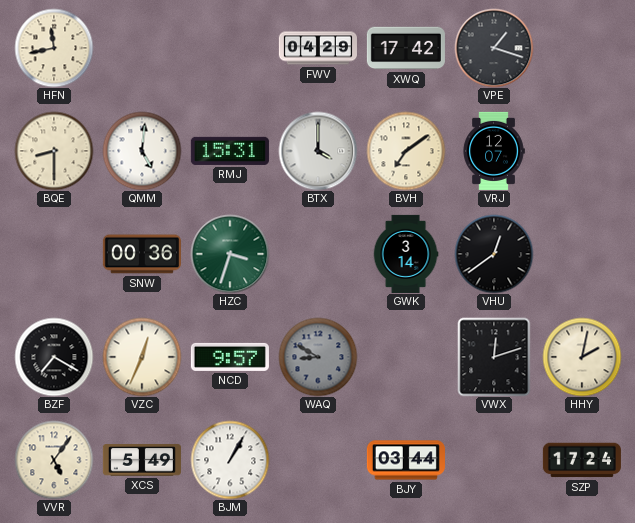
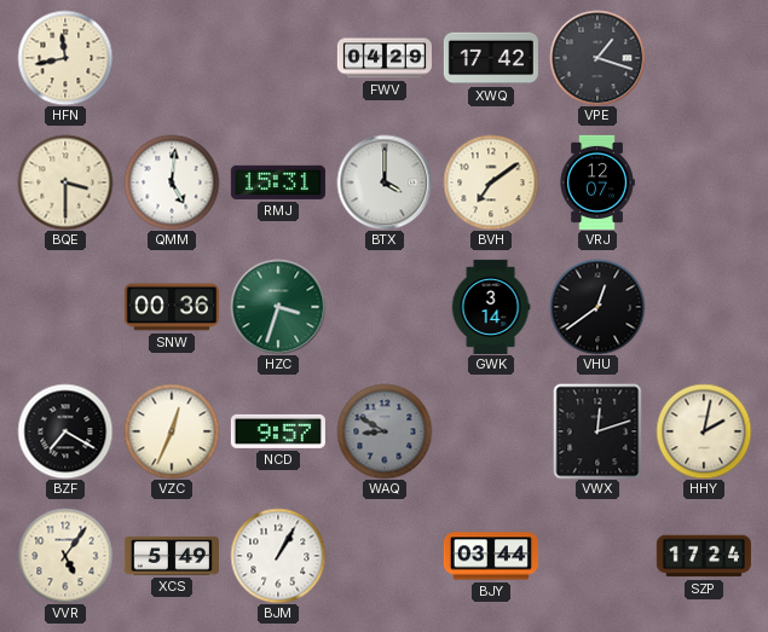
BQE: 8:30 -> 3:30
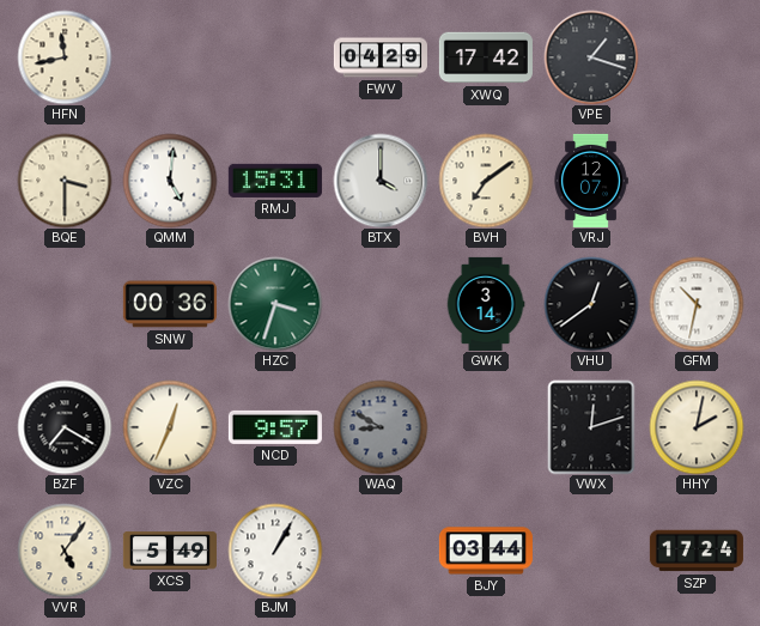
GFM: none -> 10:32
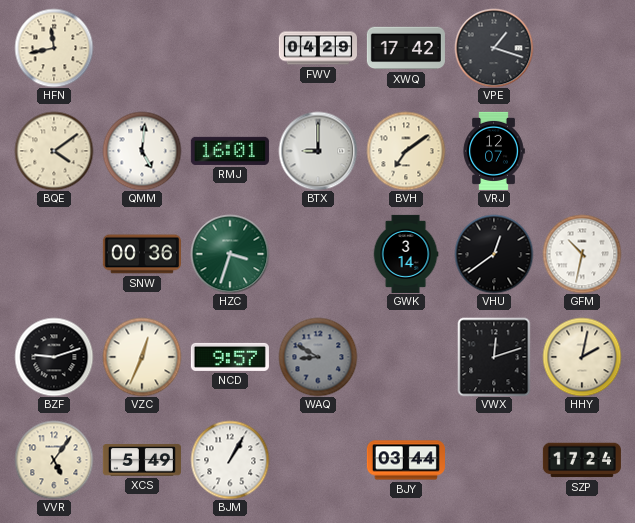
BQE: 3:30 -> 4:09
RMJ: 15:31 -> 16:01
BTX: 4:00 -> 9:00
BZF: 7:20 -> 9:12
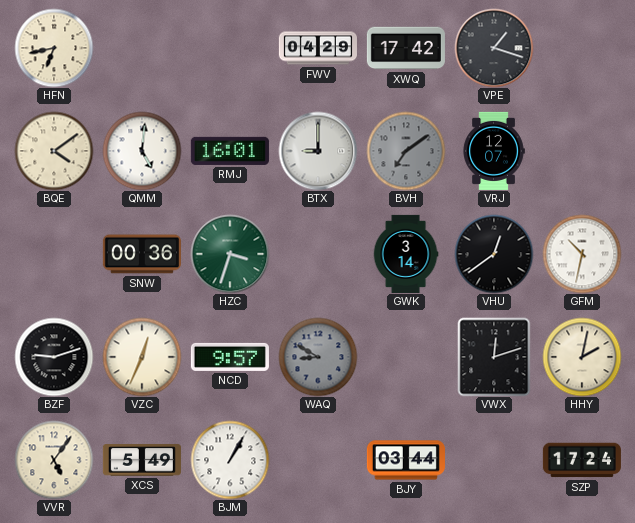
HFN: 11:43 -> 6:43
BVH dial: cream -> grey
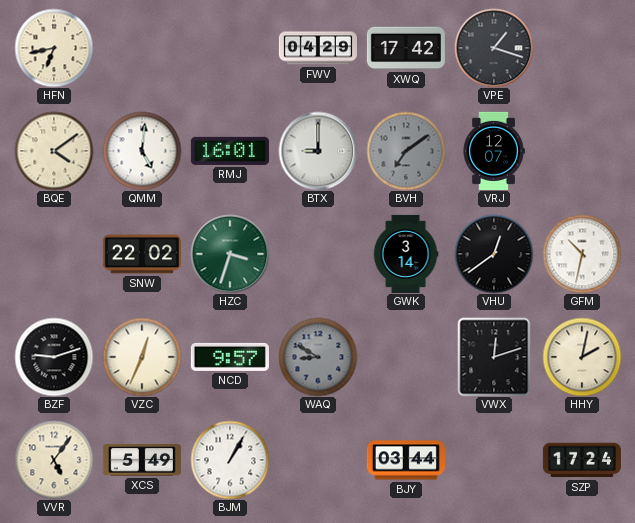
SNW: 00:36 -> 22:02
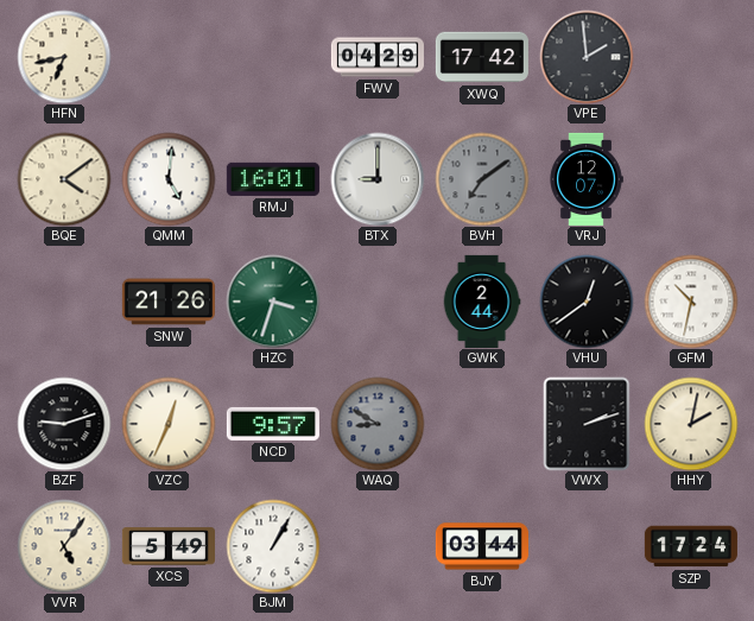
VPE: 1:18 -> 1:59
SNW: 22:02 -> 21:26
GWK: 3:14 -> 2:44
VWX: 12:12 -> 2:12
